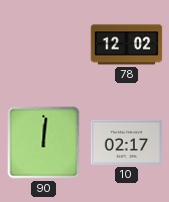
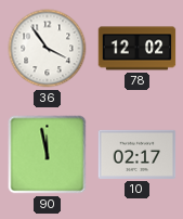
36: none -> 3:54
90: 12:01 -> 11:58
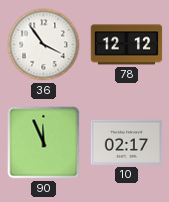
78: 12:02 -> 12:12
90: 11:58 -> 11:56
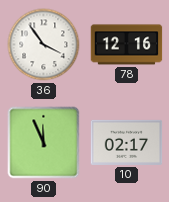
78: 12:12 -> 12:16
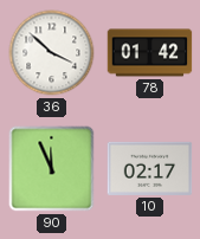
36: 3:54 -> 3:52
78: 12:16 -> 01:42
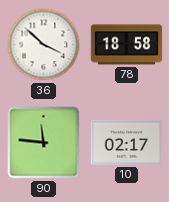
78: 01:42 -> 18:58
90: 11:56 -> 11:46
